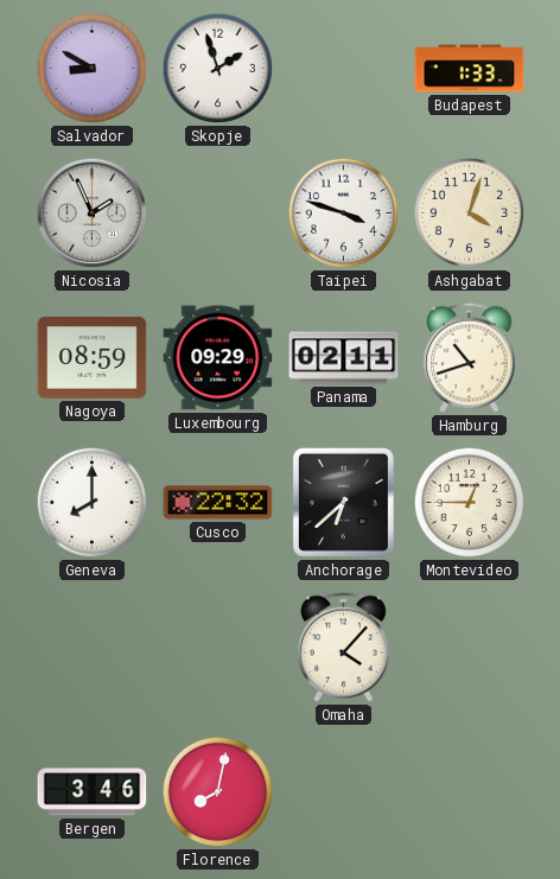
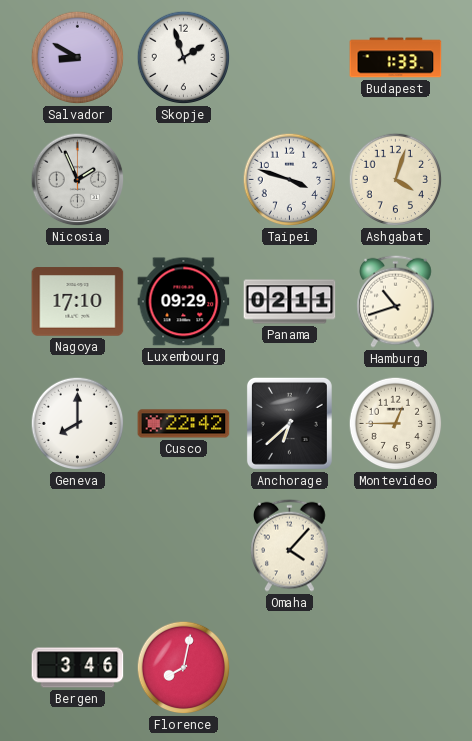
Nagoya: 08:59 -> 17:10
Cusco: 22:32 -> 22:42
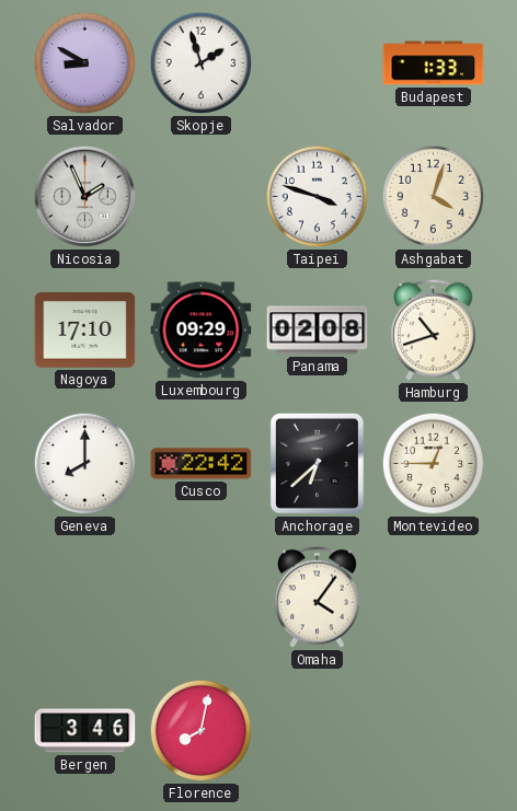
Panama: 02:11 -> 02:08
Omaha: 4:07 -> 4:06
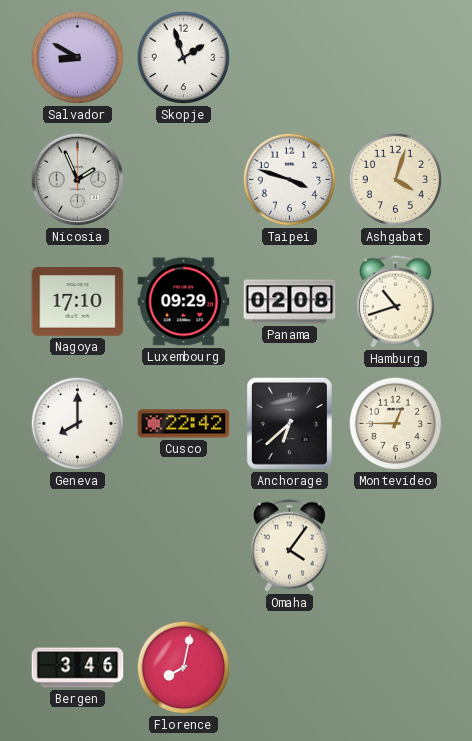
Budapest: 1:33 -> none
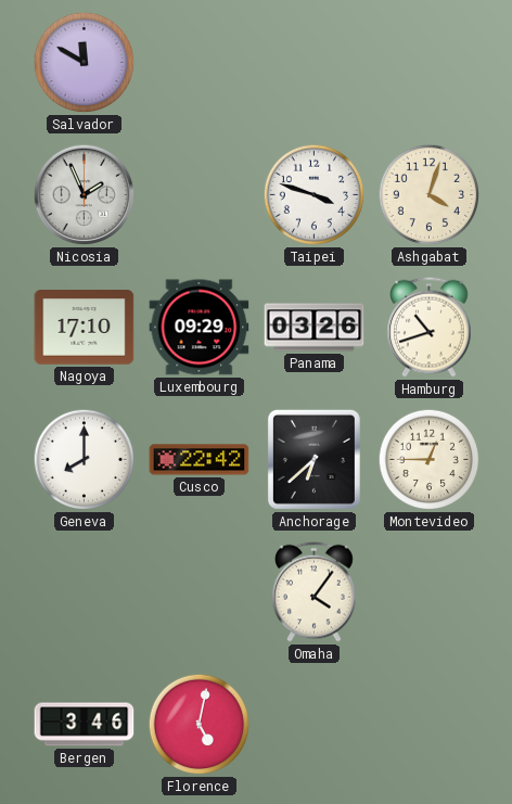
Salvador: 8:50 -> 11:50
Skopje: 1:57 -> none
Panama: 02:08 -> 03:26
Florence: 8:02 -> 5:02
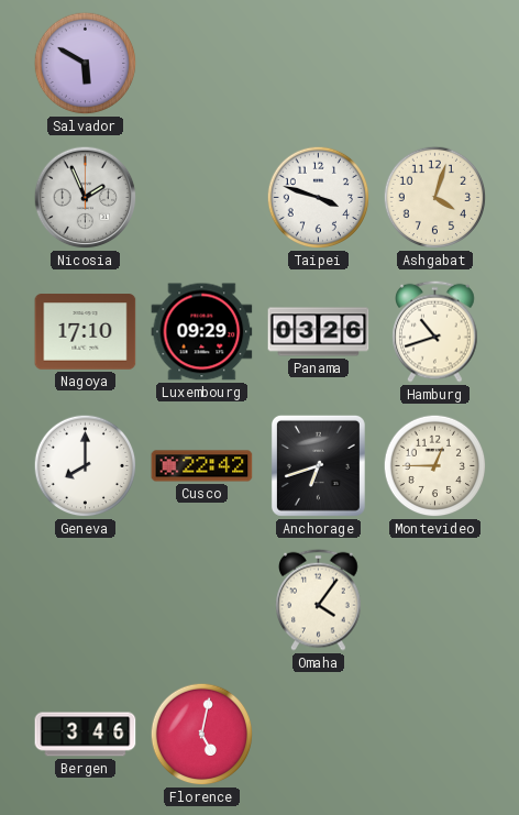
Salvador: 11:50 -> 5:50
Anchorage: 6:38 -> 6:42
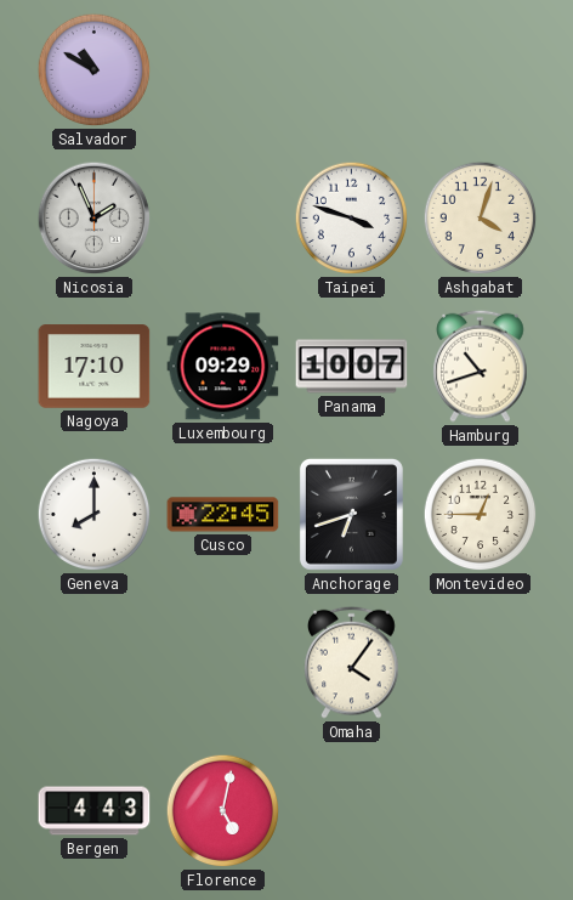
Salvador: 5:50 -> 10:50
Panama: 03:26 -> 10:07
Cusco: 22:42 -> 22:45
Bergen: 3:46 -> 4:43
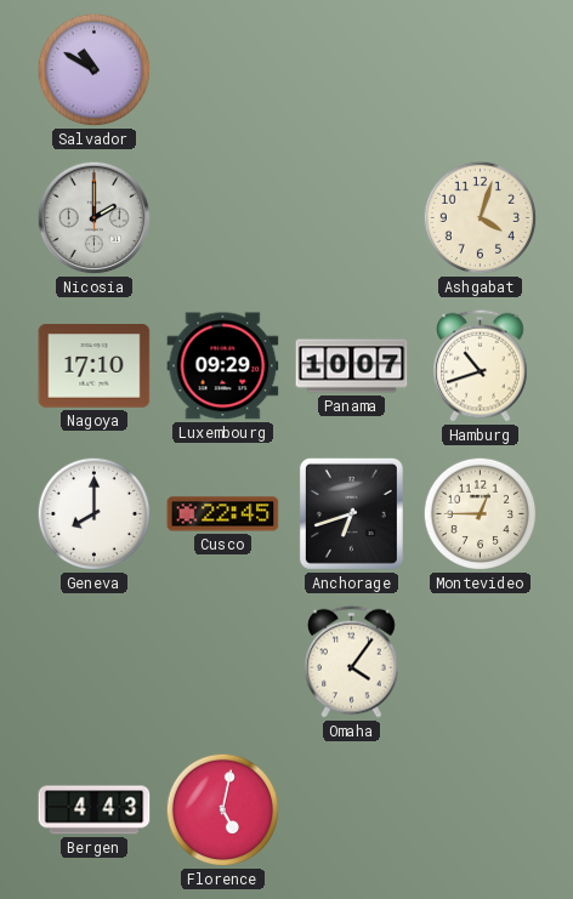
Nicosia: 1:56 -> 2:00
Taipei: 3:48 -> none
